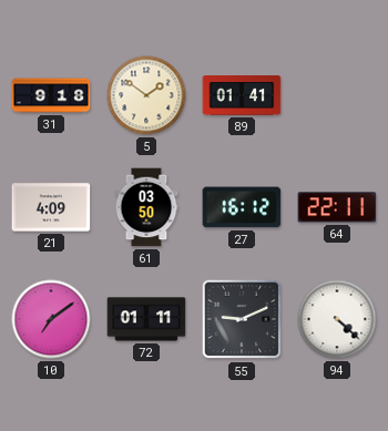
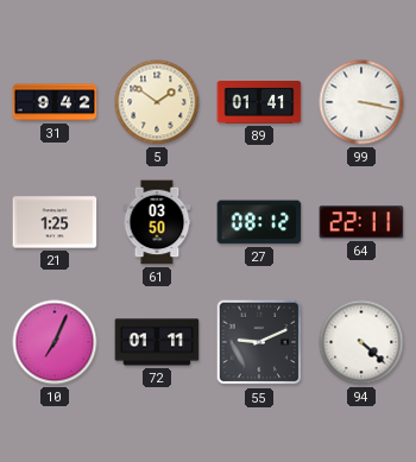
31: 9:18 -> 9:42
99: none -> 3:17
21: 4:09 -> 1:25
27: 16:12 -> 08:12
10: 7:09 -> 7:04
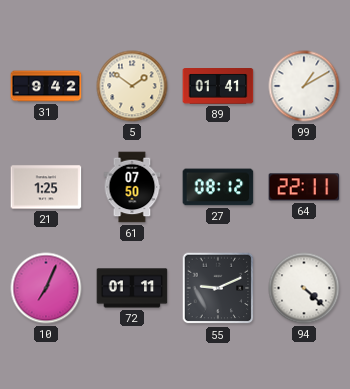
99: 3:17 -> 1:10
61: 03:50 -> 07:50
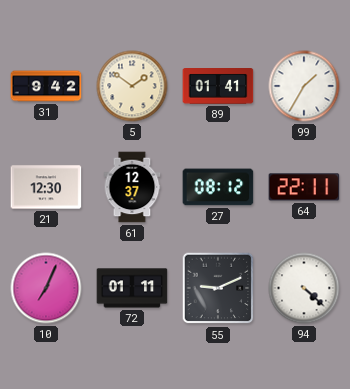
99: 1:10 -> 1:35
21: 1:25 -> 12:30
61: 07:50 -> 12:37
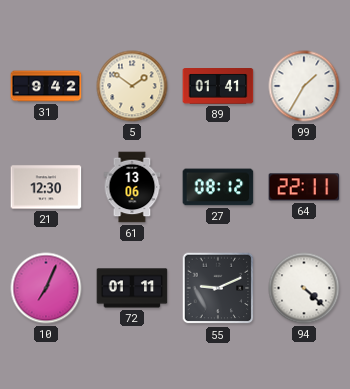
61: 12:37 -> 13:06
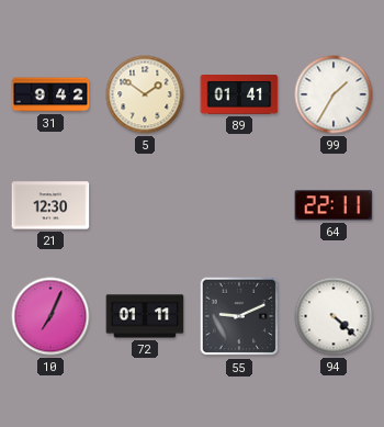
61: 13:06 -> none
27: 08:12 -> none
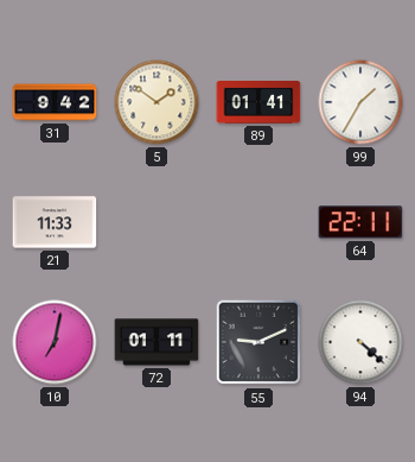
21: 12:30 -> 11:33
10: 7:04 -> 7:02
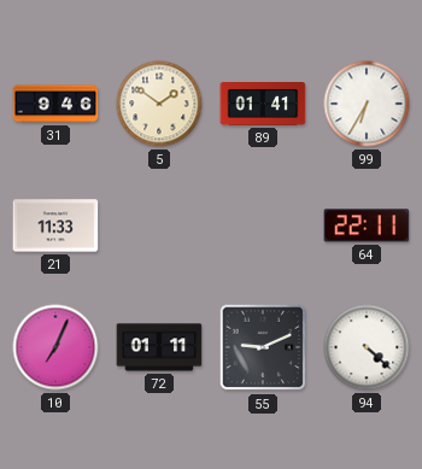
31: 9:42 -> 9:46
99: 1:35 -> 6:35
10: 7:02 -> 7:04
